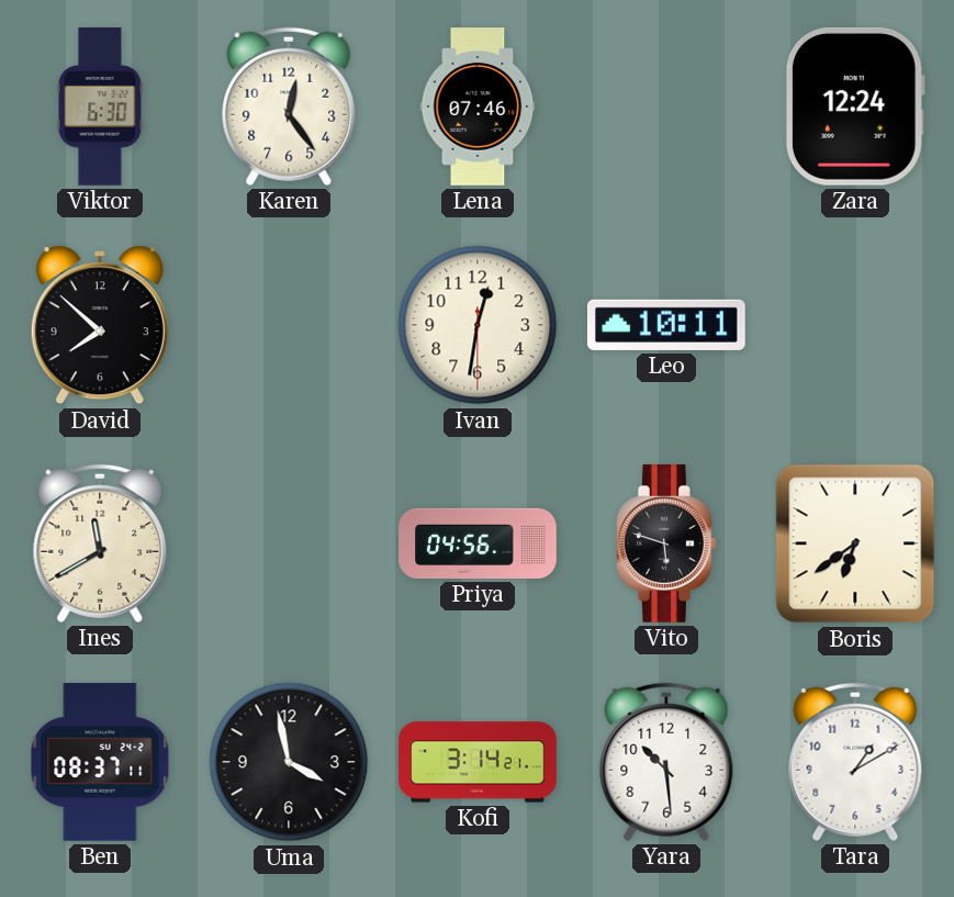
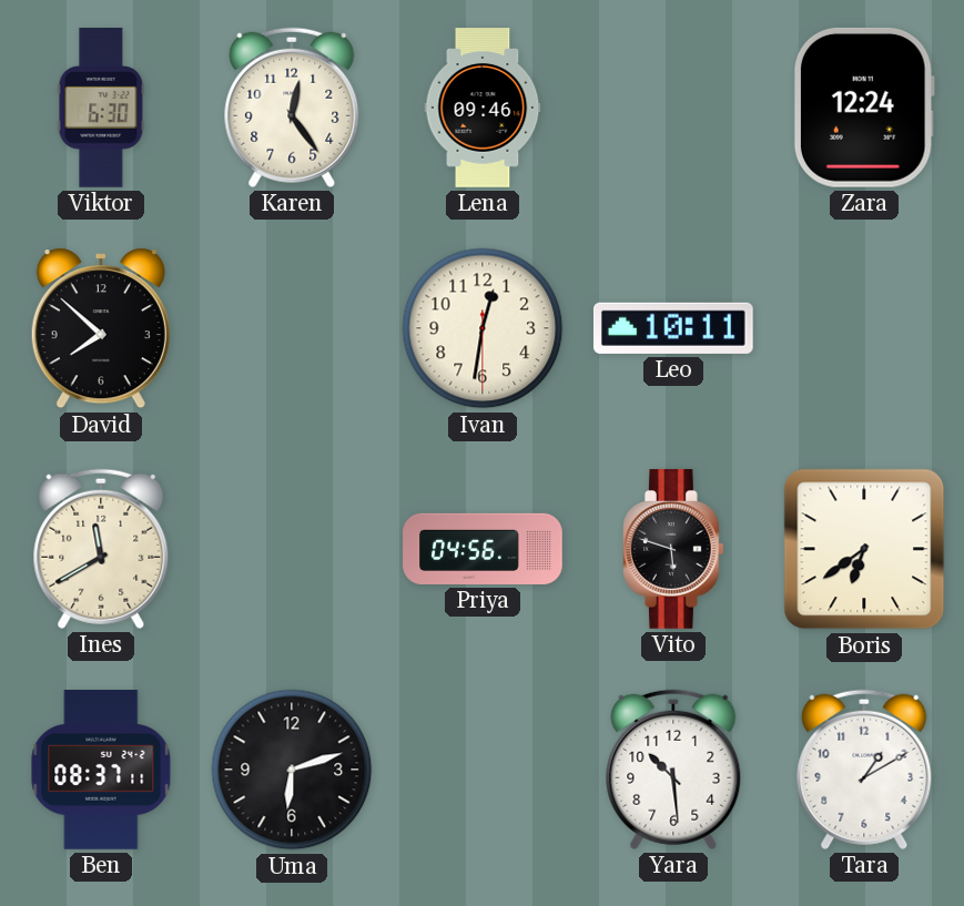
Lena: 07:46 -> 09:46
Uma: 3:58 -> 6:12
Kofi: 3:14 -> none
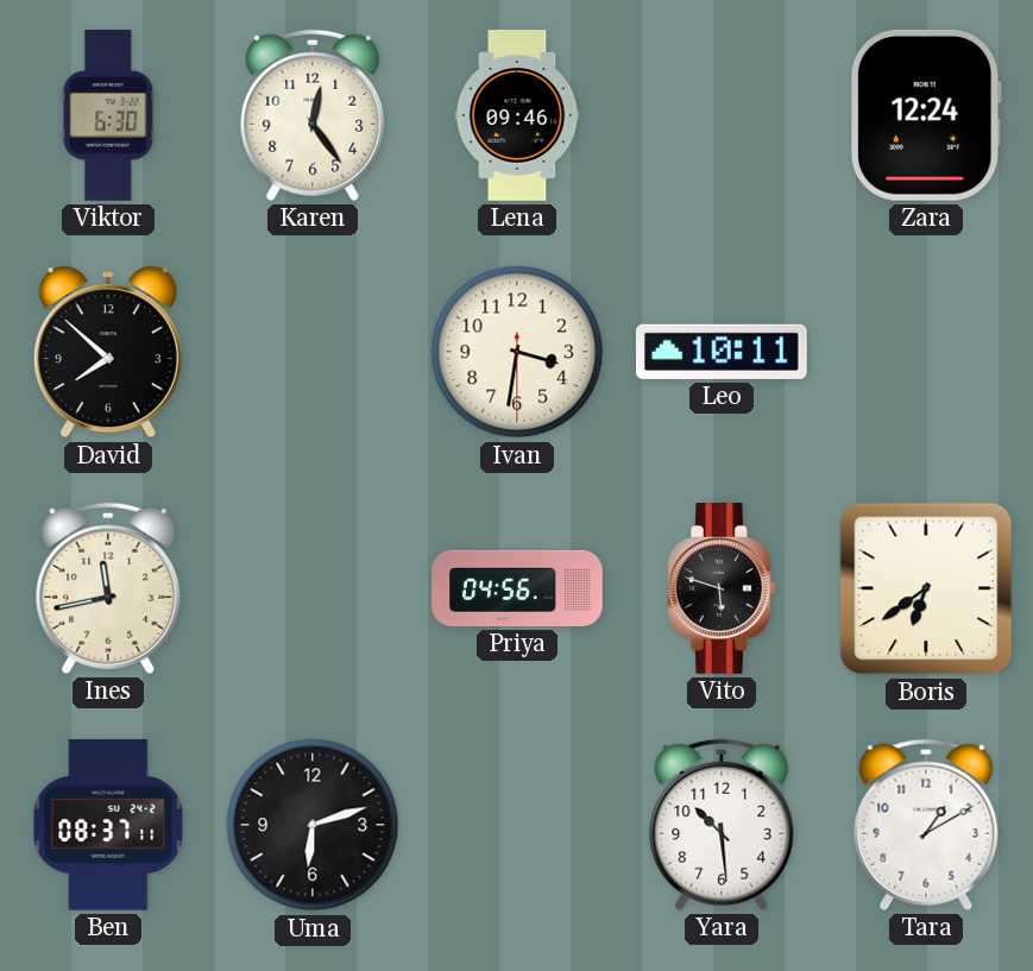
Ivan: 12:31 -> 3:31
Ines: 11:40 -> 11:43
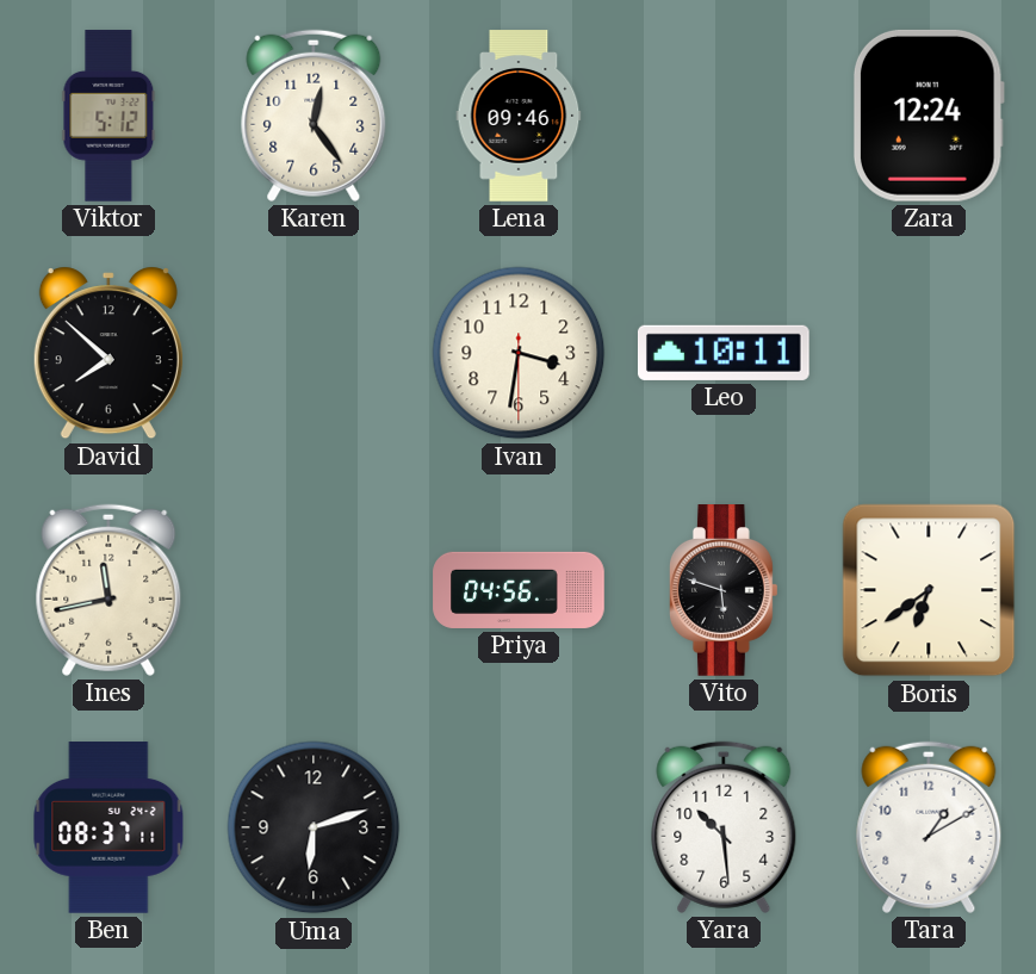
Viktor: 6:30 -> 5:12
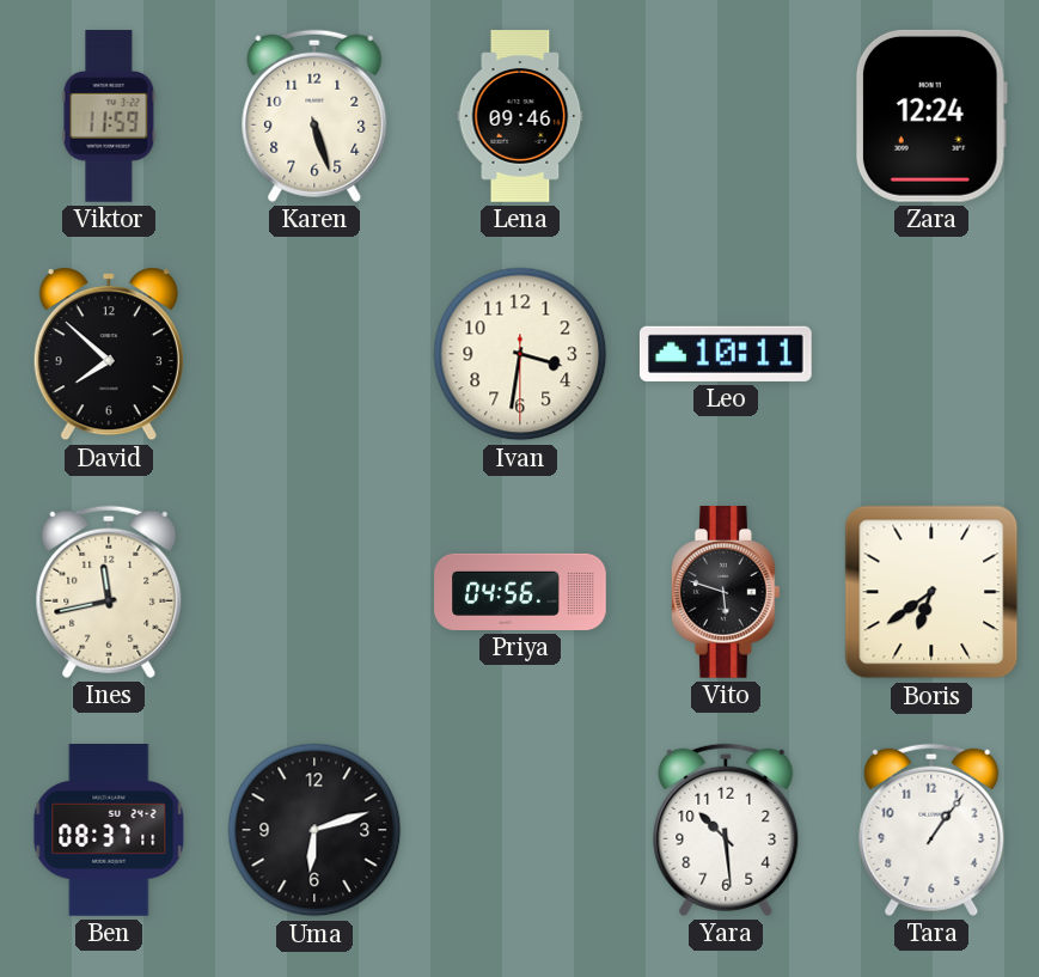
Viktor: 5:12 -> 11:59
Karen: 12:24 -> 5:27
Tara: 1:10 -> 1:06
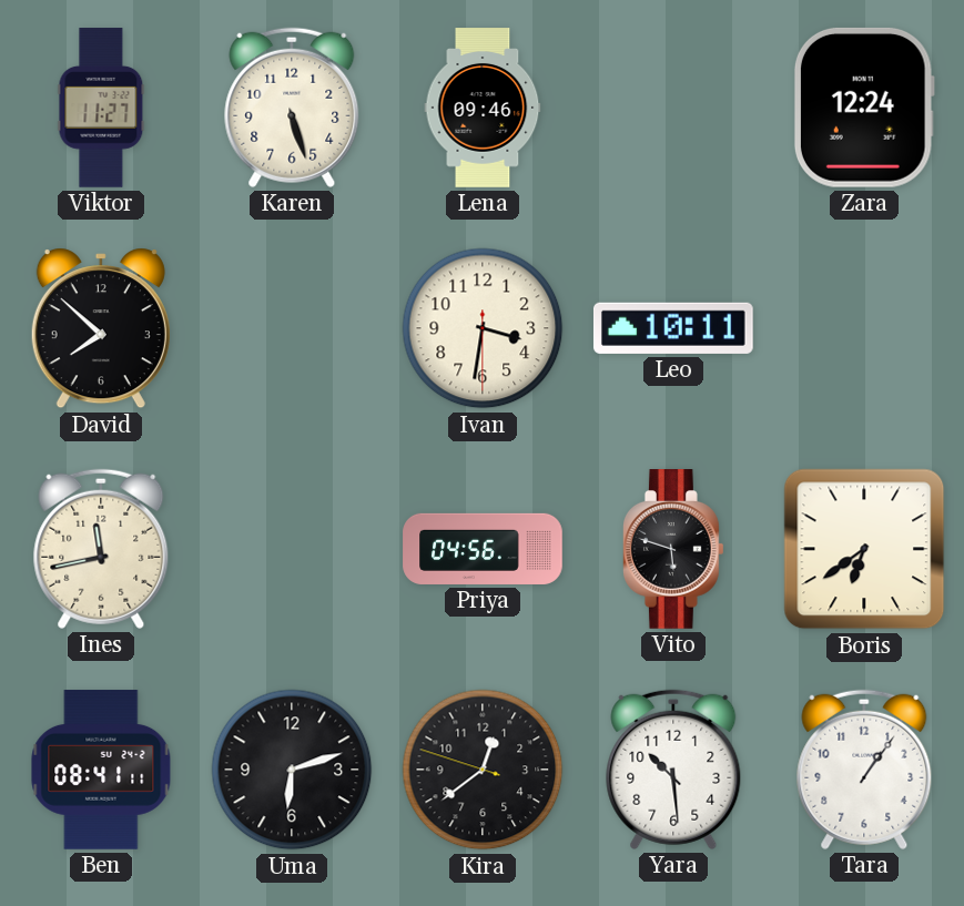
Viktor: 11:59 -> 11:27
Ben: 08:37 -> 08:41
Kira: none -> 12:38
